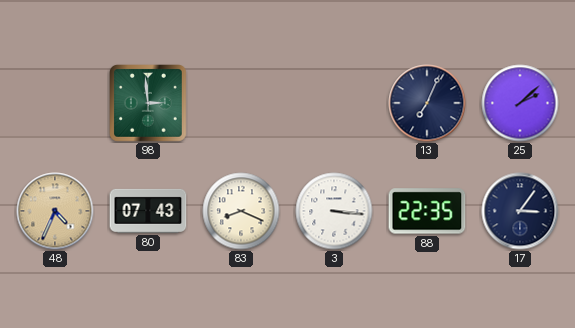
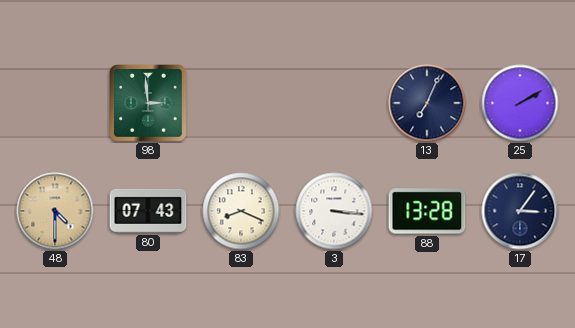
25: 2:08 -> 2:10
48: 4:34 -> 4:30
88: 22:35 -> 13:28
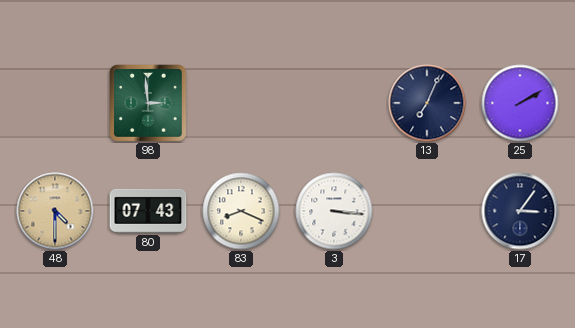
88: 13:28 -> none
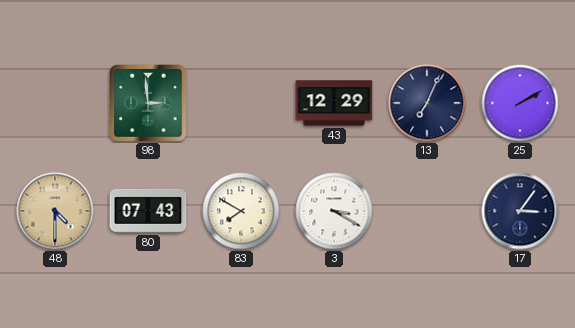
43: none -> 12:29
83: 8:19 -> 7:50
3: 3:16 -> 3:20
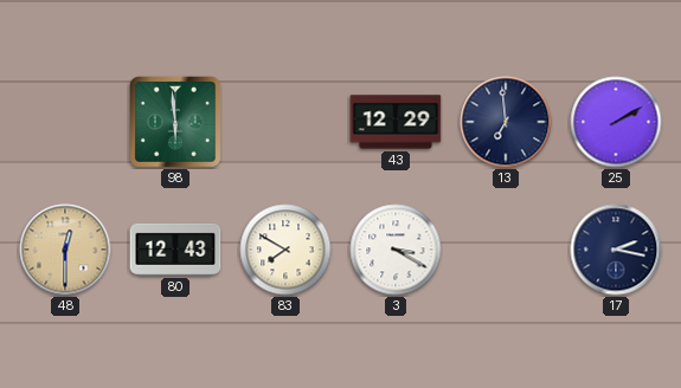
98: 2:59 -> 5:59
13: 7:04 -> 6:59
48: 4:30 -> 12:30
80: 07:43 -> 12:43
17: 3:06 -> 2:17
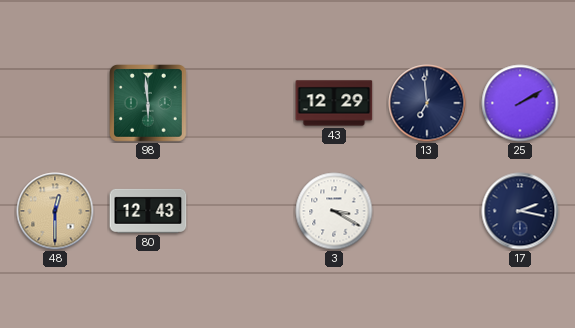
83: 7:50 -> none
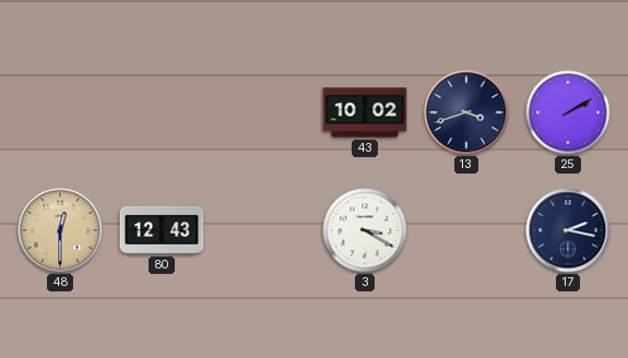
98: 5:59 -> none
43: 12:29 -> 10:02
13: 6:59 -> 3:42
